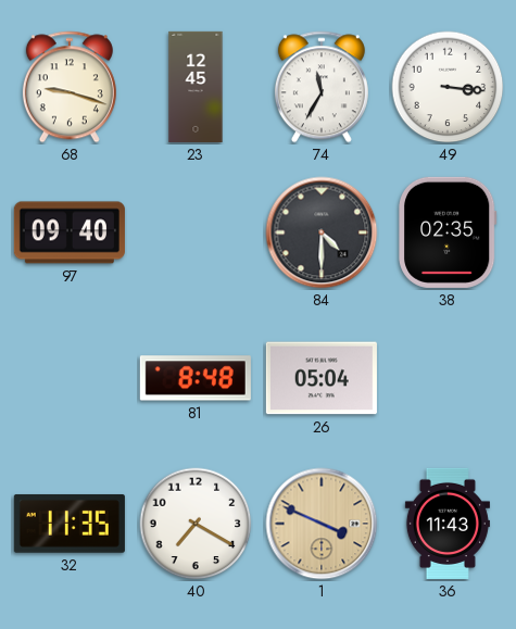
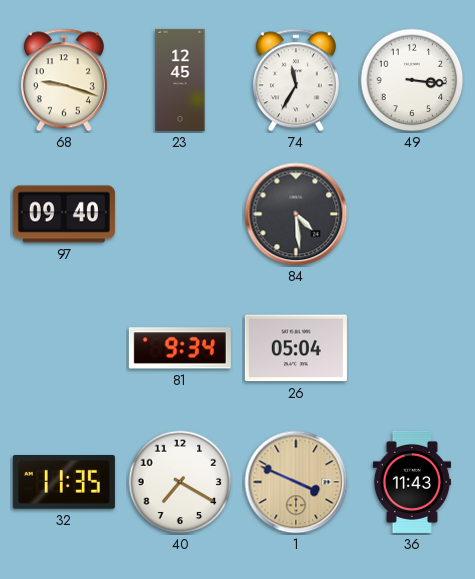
84: 4:30 -> 4:29
38: 02:35 -> none
81: 8:48 -> 9:34
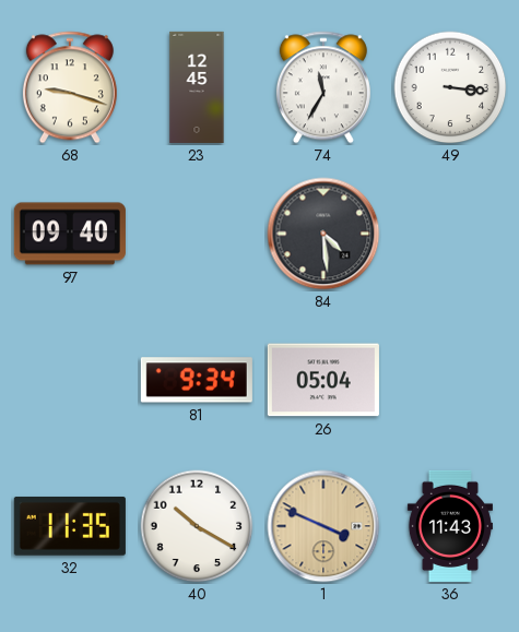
40: 7:20 -> 10:20
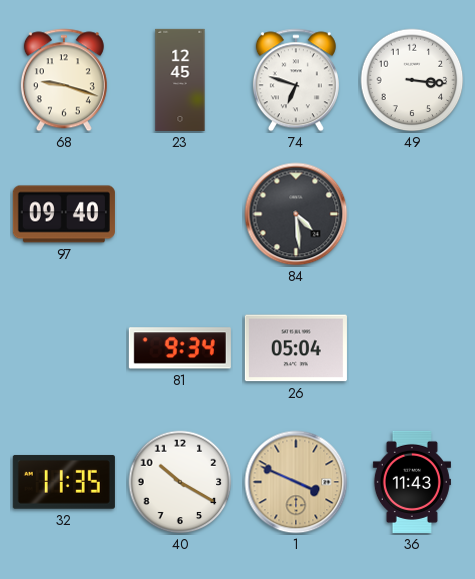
74: 11:35 -> 6:48
